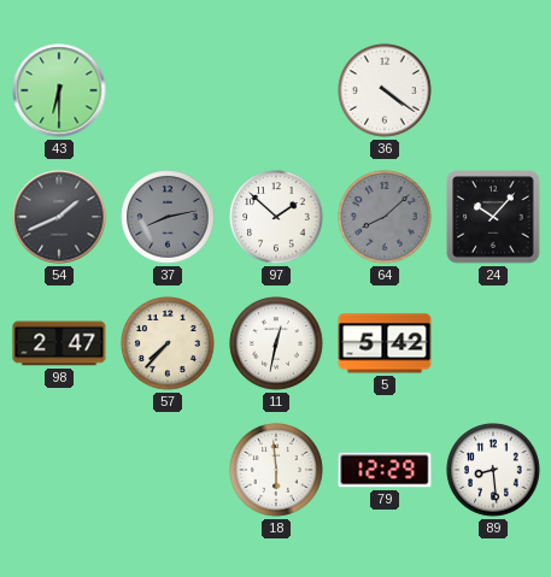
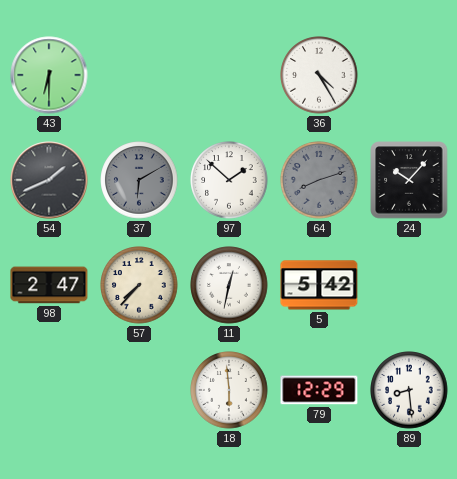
36: 4:21 -> 4:25
37: 8:13 -> 6:10
64: 8:08 -> 8:12
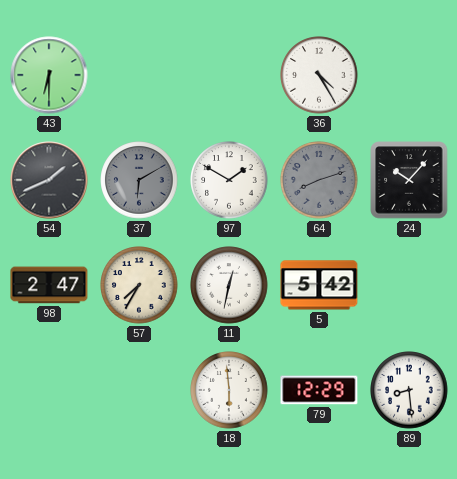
97: 1:52 -> 1:50
57: 7:37 -> 7:35
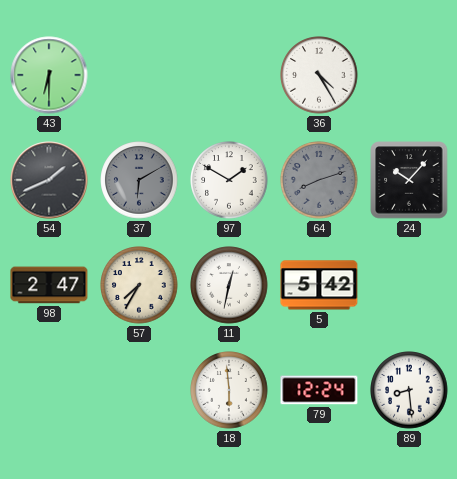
79: 12:29 -> 12:24
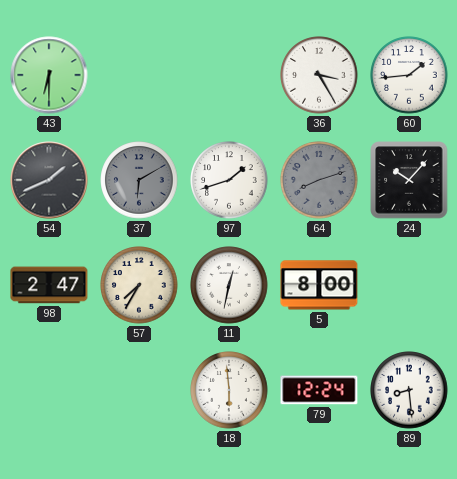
36: 4:25 -> 3:25
60: none -> 1:44
97: 1:50 -> 1:42
5: 5:42 -> 8:00
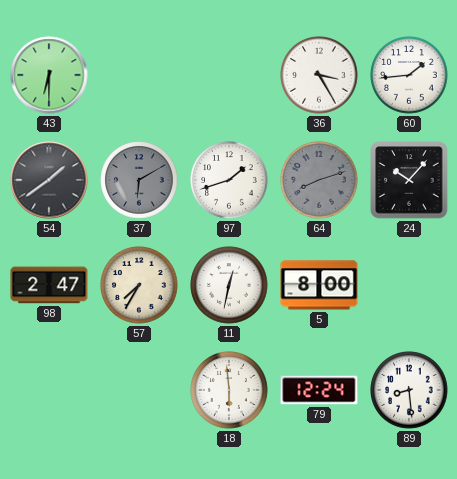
54: 1:41 -> 1:39
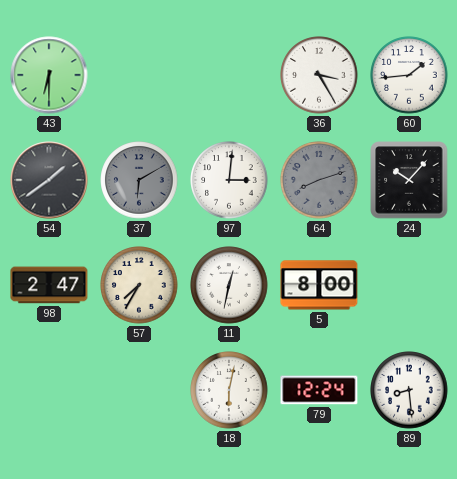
97: 1:42 -> 3:01
18: 5:59 -> 6:02
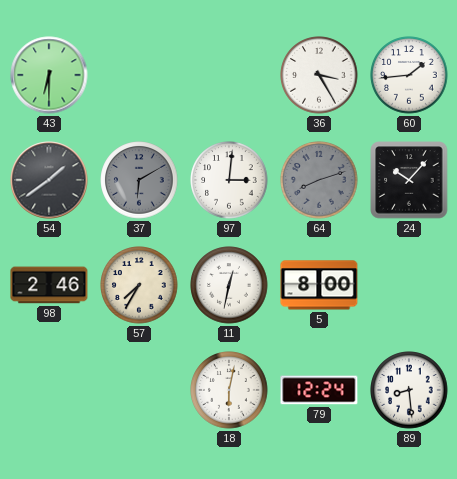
98: 2:47 -> 2:46
